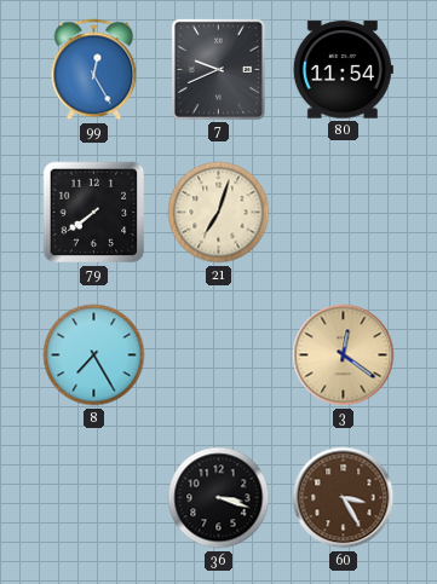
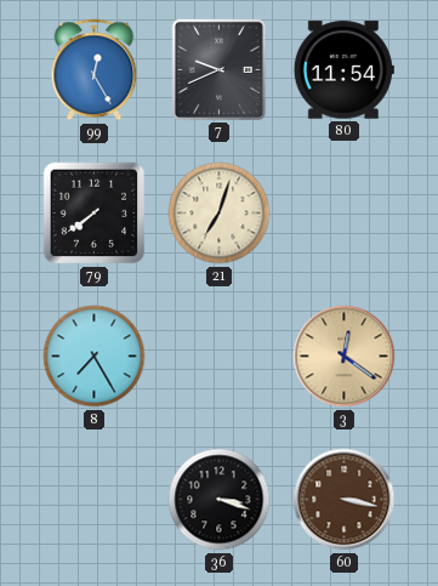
60: 3:25 -> 3:17
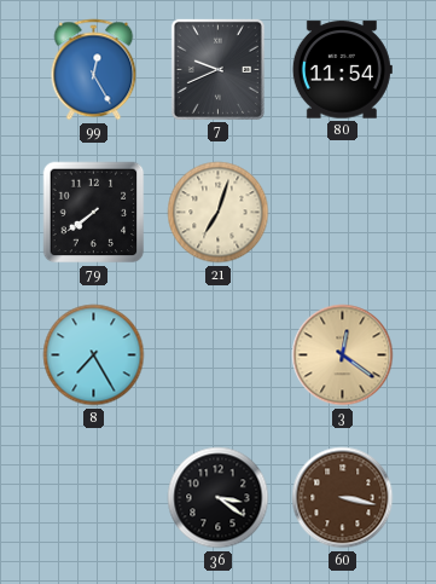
36: 3:18 -> 3:21
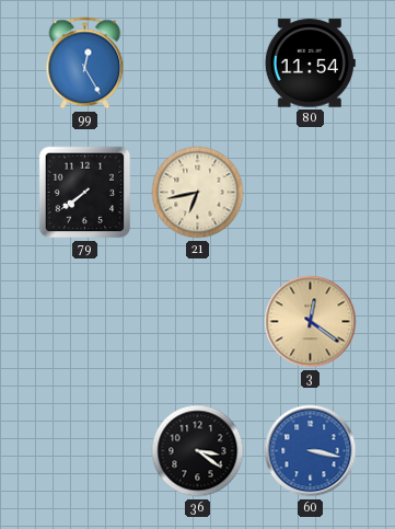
7: 9:41 -> none
21: 7:03 -> 6:43
8: 7:25 -> none
60 dial: brown -> blue
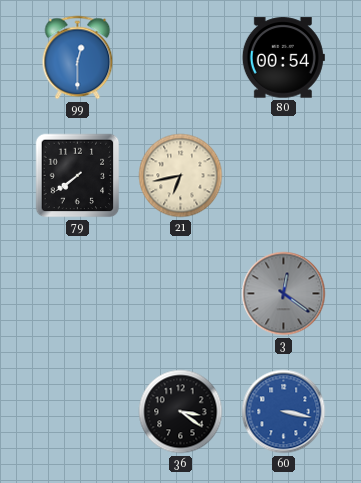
99: 12:25 -> 12:30
80: 11:54 -> 00:54
3 dial: champagne -> grey
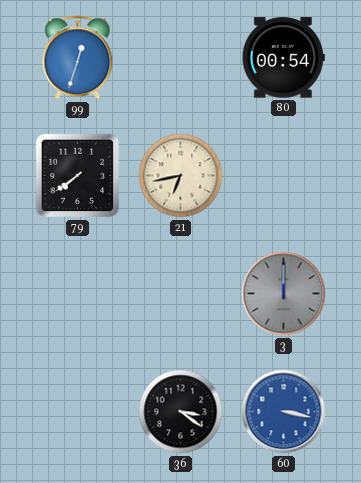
99: 12:30 -> 12:33
3: 12:21 -> 12:00
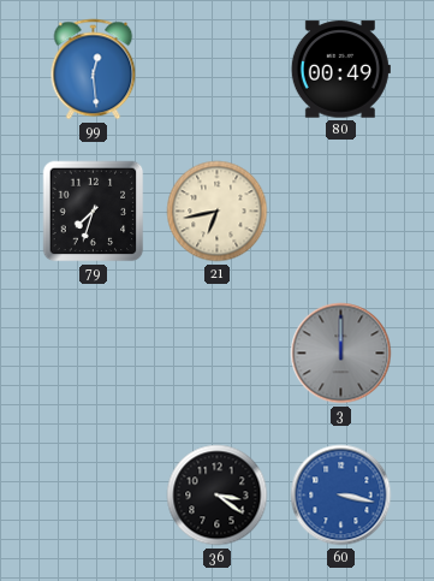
99: 12:33 -> 12:29
80: 00:54 -> 00:49
79: 7:39 -> 7:33
